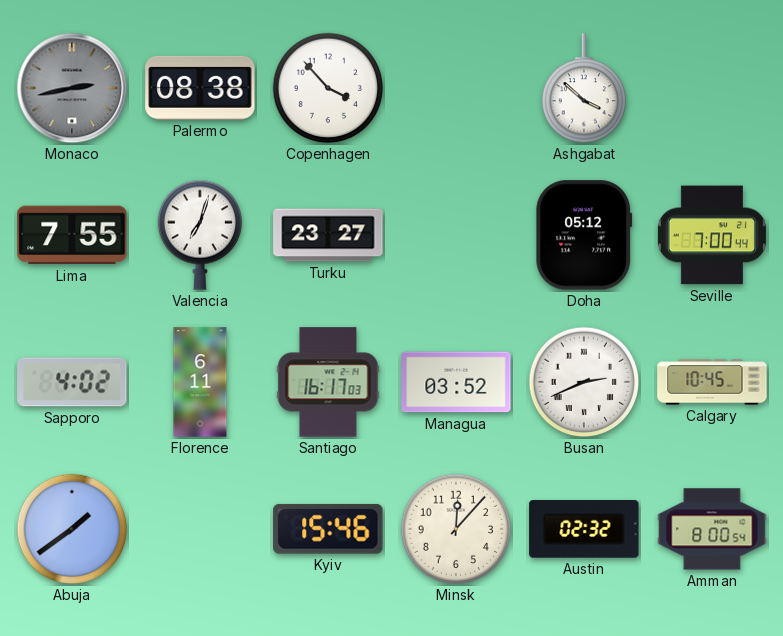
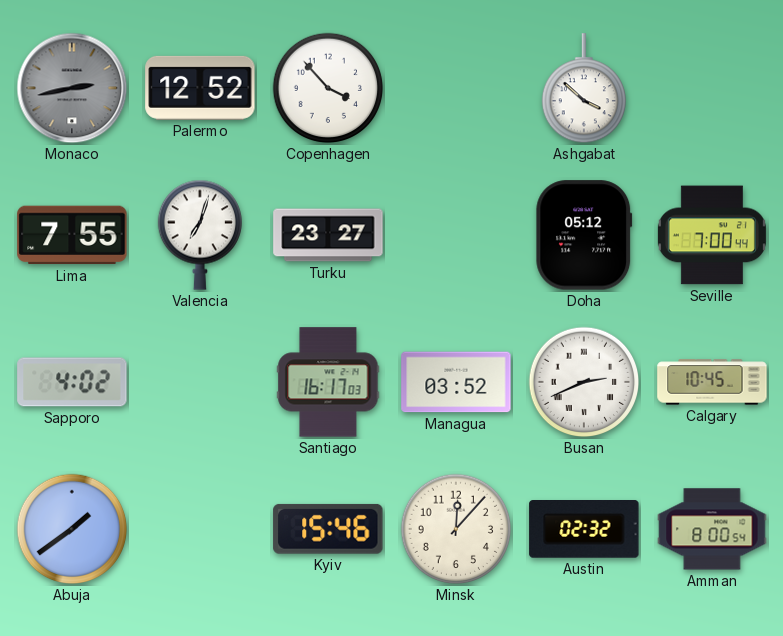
Palermo: 08:38 -> 12:52
Florence: 6:11 -> none
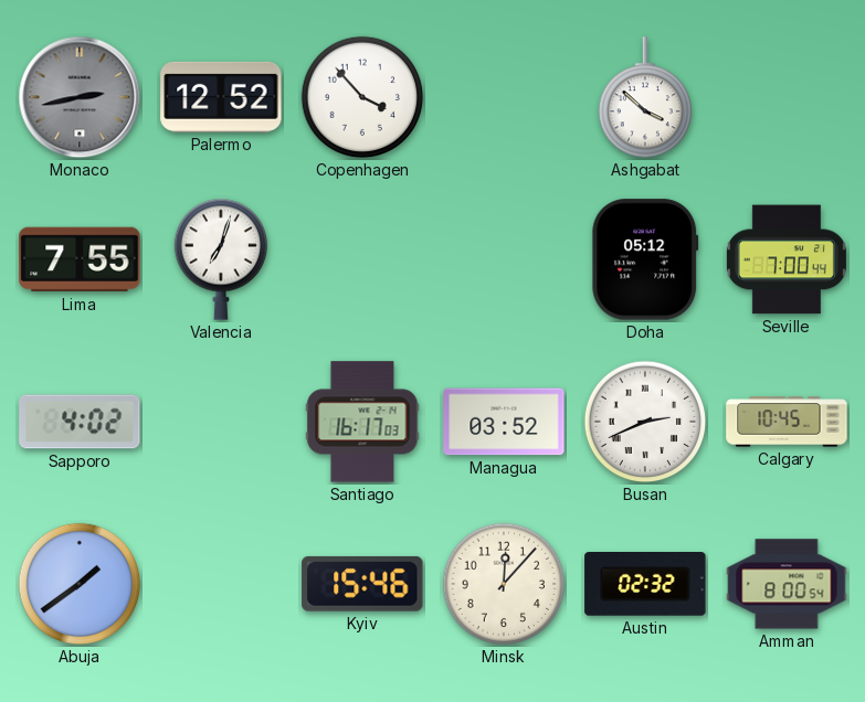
Turku: 23:27 -> none
